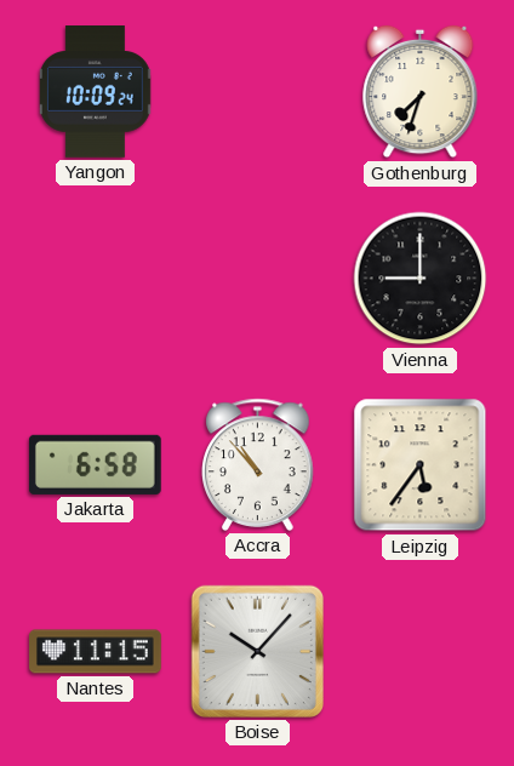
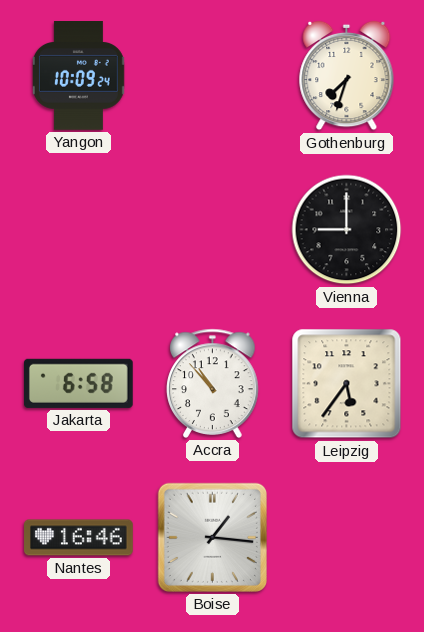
Nantes: 11:15 -> 16:46
Boise: 10:07 -> 1:16
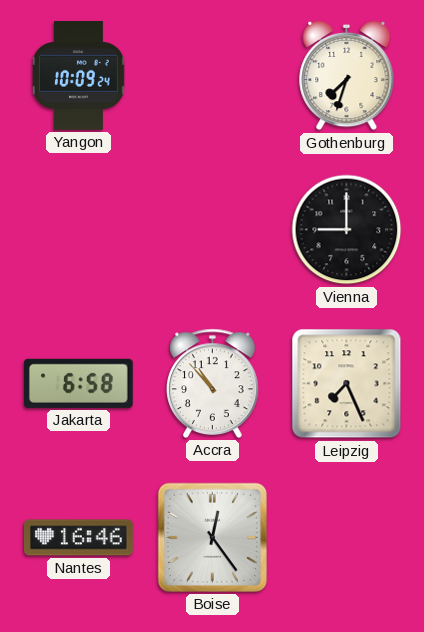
Leipzig: 5:36 -> 7:26
Boise: 1:16 -> 12:24
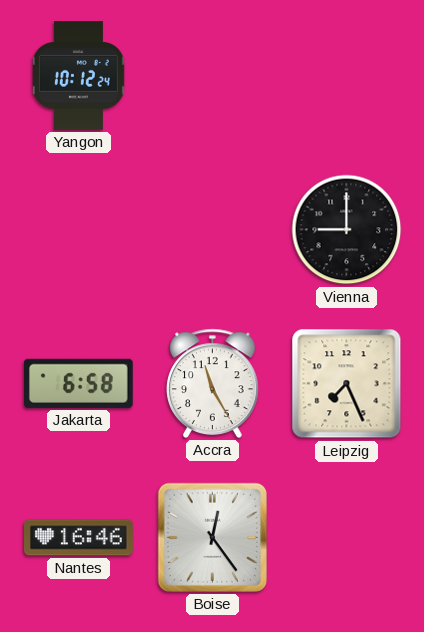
Yangon: 10:09 -> 10:12
Gothenburg: 7:33 -> none
Accra: 10:53 -> 11:25
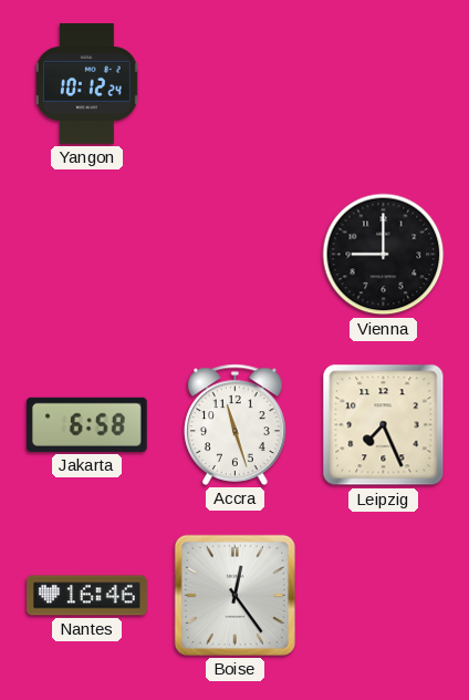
Accra: 11:25 -> 11:27
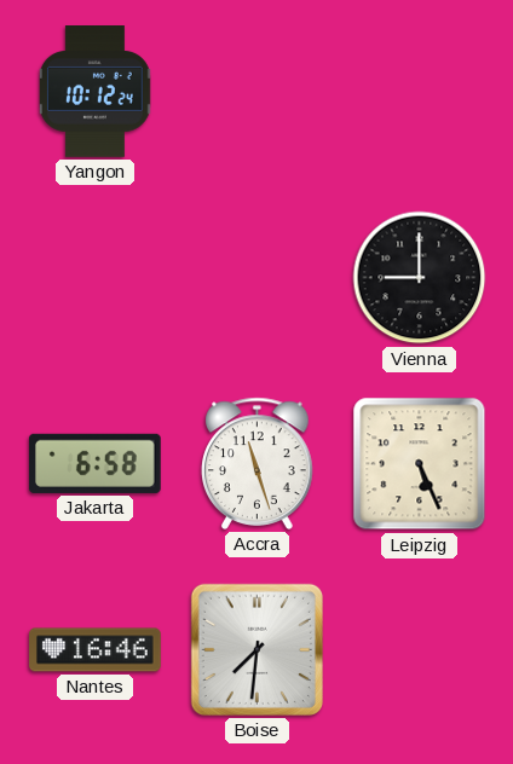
Leipzig: 7:26 -> 5:26
Boise: 12:24 -> 7:31
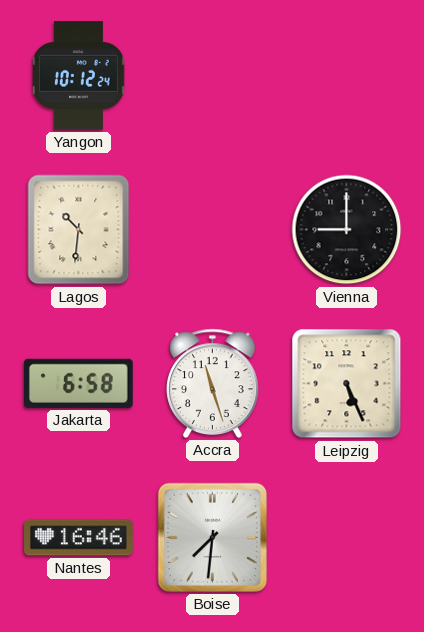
Lagos: none -> 10:31
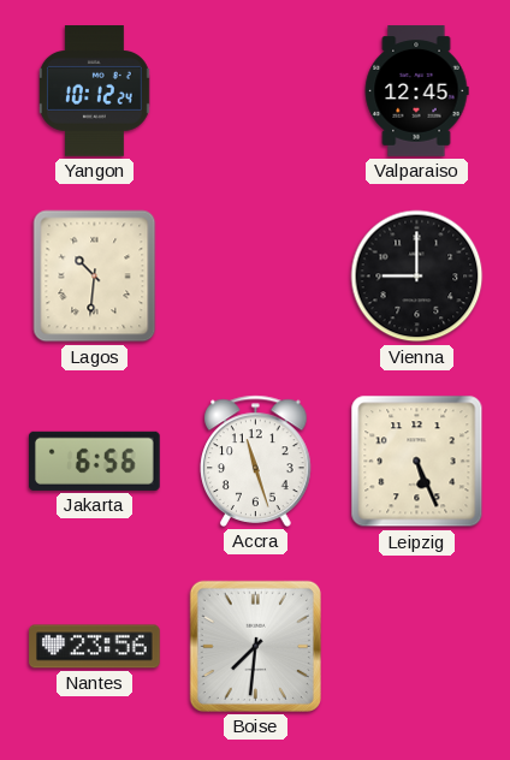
Valparaiso: none -> 12:45
Jakarta: 6:58 -> 6:56
Nantes: 16:46 -> 23:56
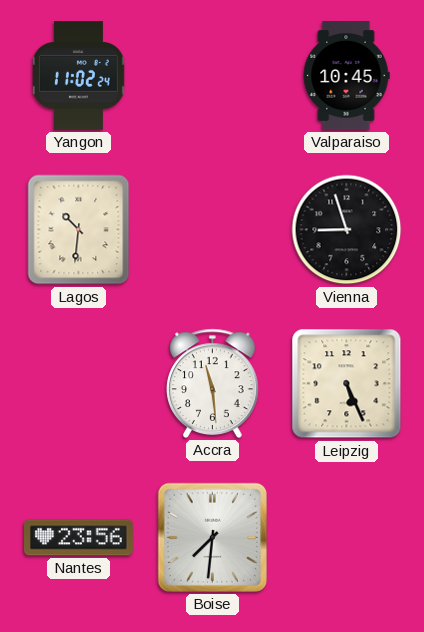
Yangon: 10:12 -> 11:02
Valparaiso: 12:45 -> 10:45
Vienna: 9:00 -> 8:57
Jakarta: 6:56 -> none
Accra: 11:27 -> 11:29
